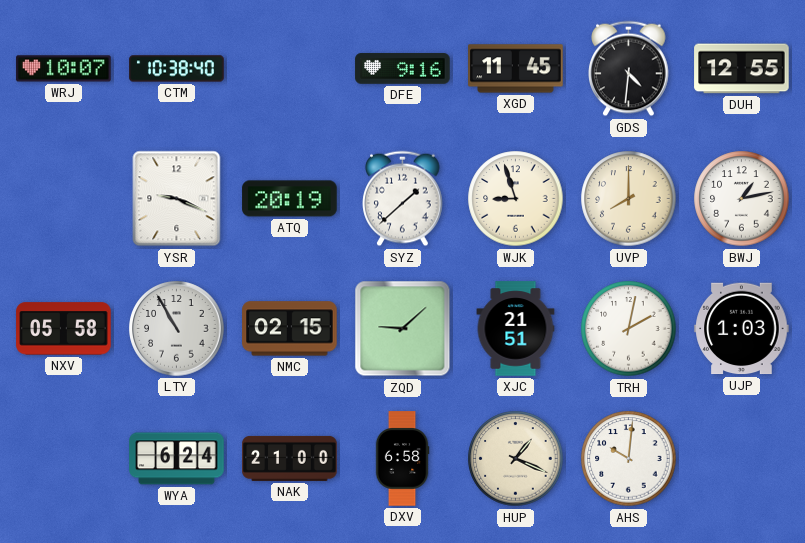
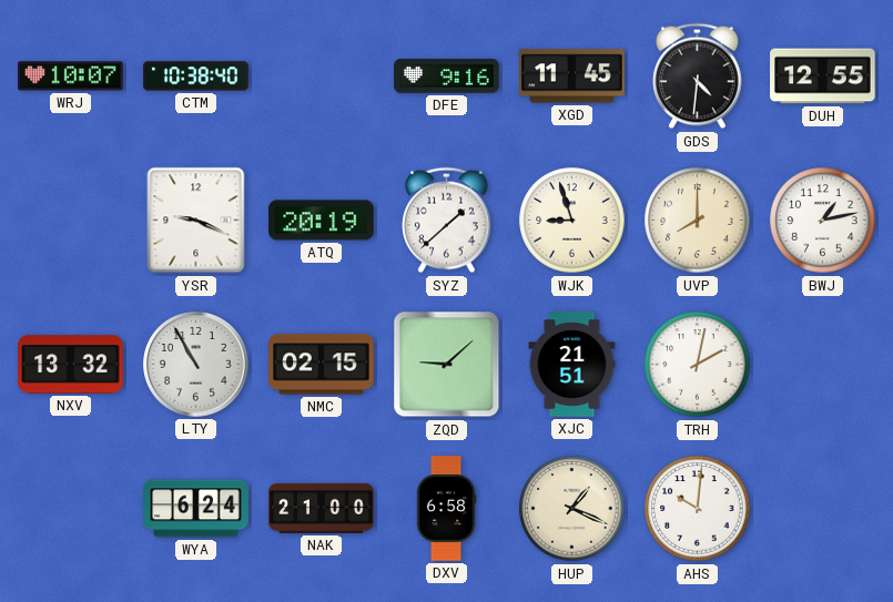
NXV: 05:58 -> 13:32
UJP: 1:03 -> none
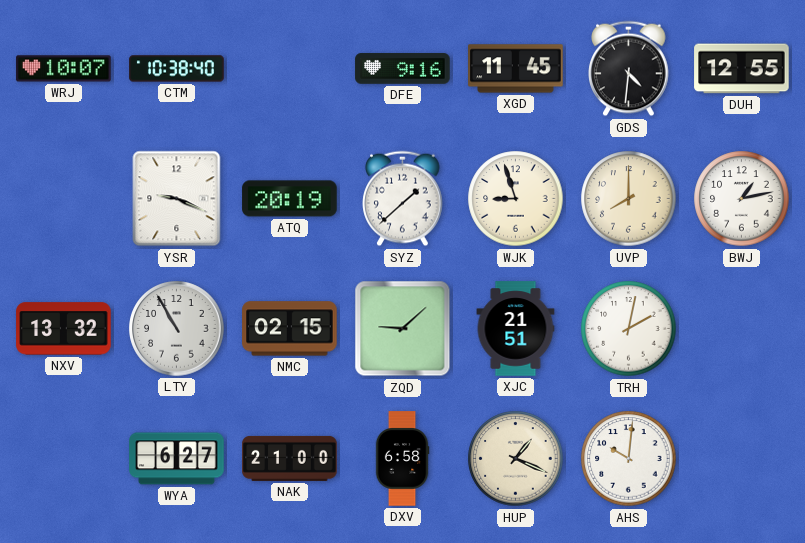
WYA: 6:24 -> 6:27
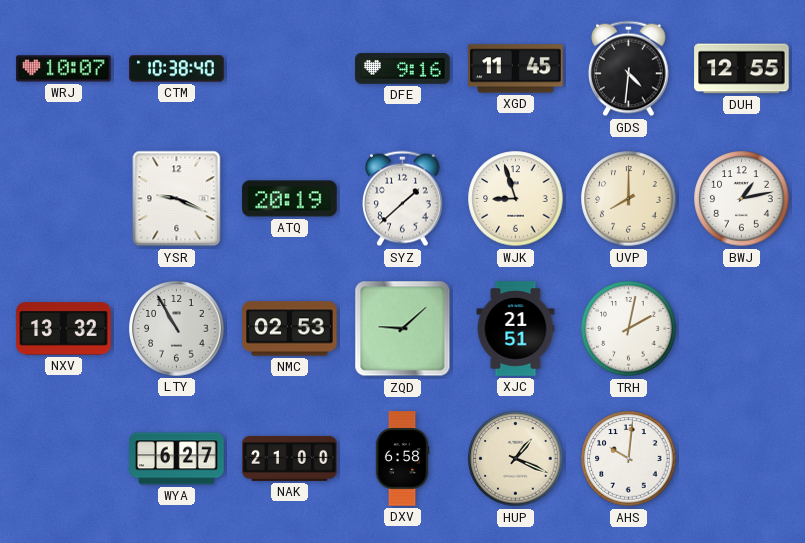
NMC: 02:15 -> 02:53
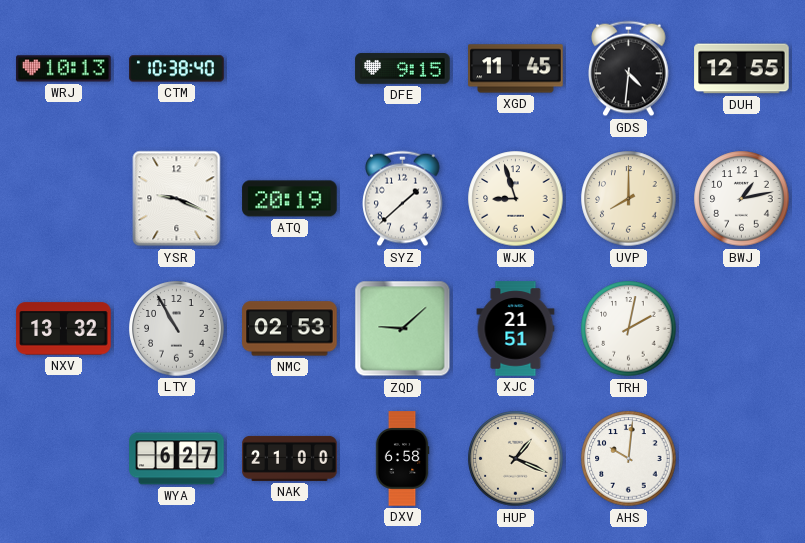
WRJ: 10:07 -> 10:13
DFE: 9:16 -> 9:15
